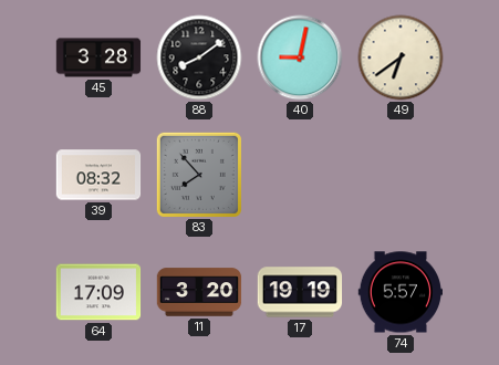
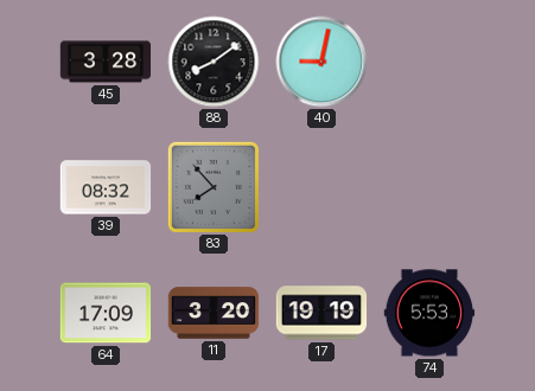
49: 6:39 -> none
74: 5:57 -> 5:53
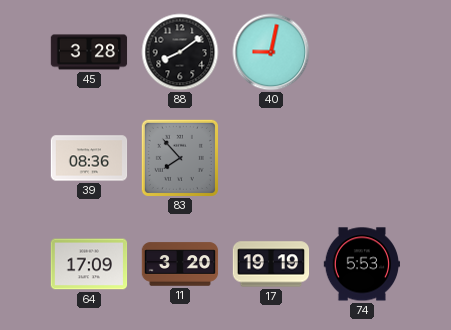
39: 08:32 -> 08:36
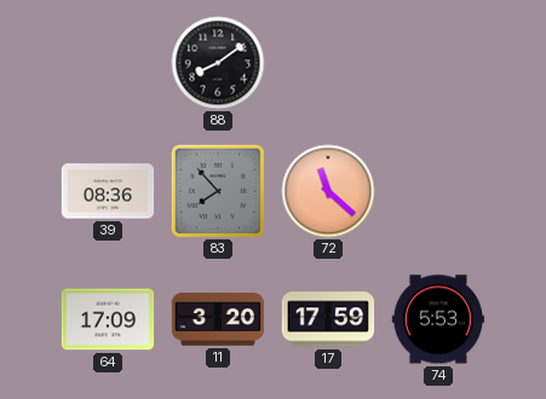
45: 3:28 -> none
40: 9:02 -> none
72: none -> 11:22
17: 19:19 -> 17:59
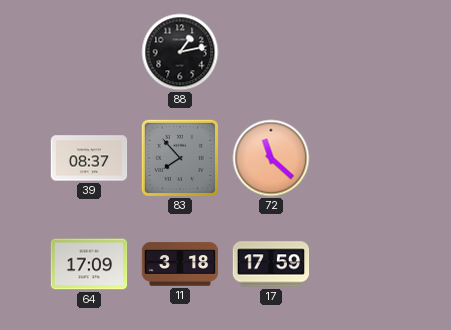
88: 8:09 -> 1:13
39: 08:36 -> 08:37
11: 3:20 -> 3:18
74: 5:53 -> none
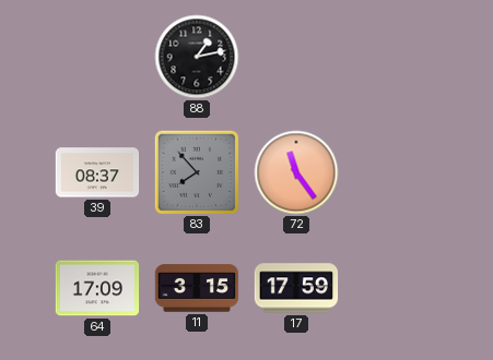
72: 11:22 -> 11:24
11: 3:18 -> 3:15
